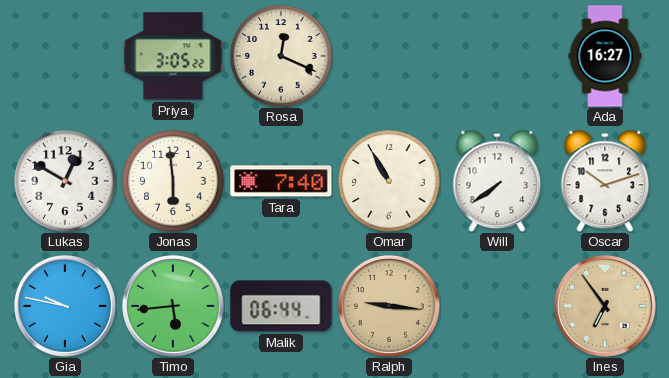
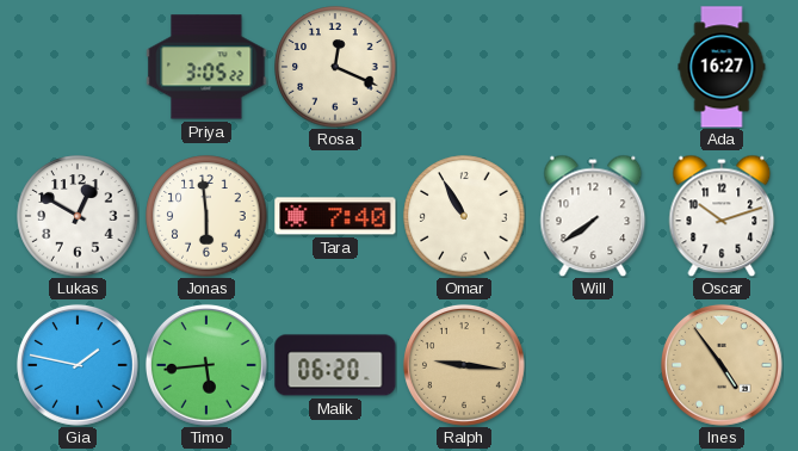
Gia: 9:47 -> 1:47
Malik: 06:44 -> 06:20
Ines: 6:54 -> 4:54
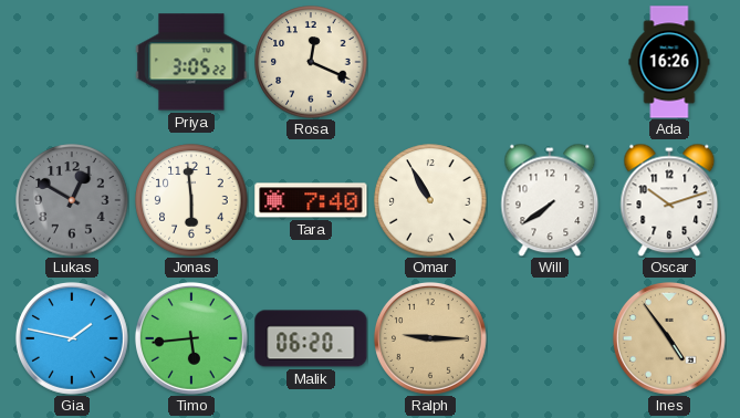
Ada: 16:27 -> 16:26
Lukas dial: white -> grey
Ralph: 9:16 -> 9:15
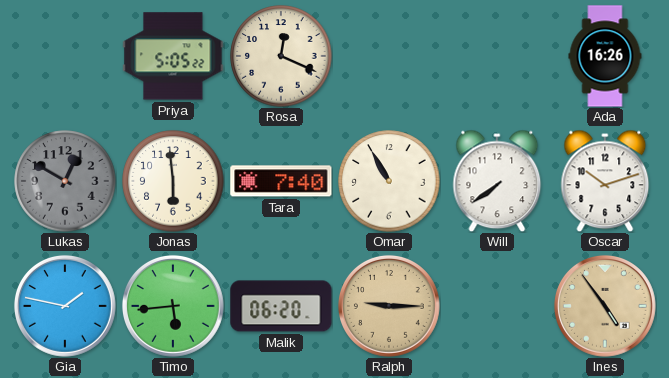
Priya: 3:05 -> 5:05
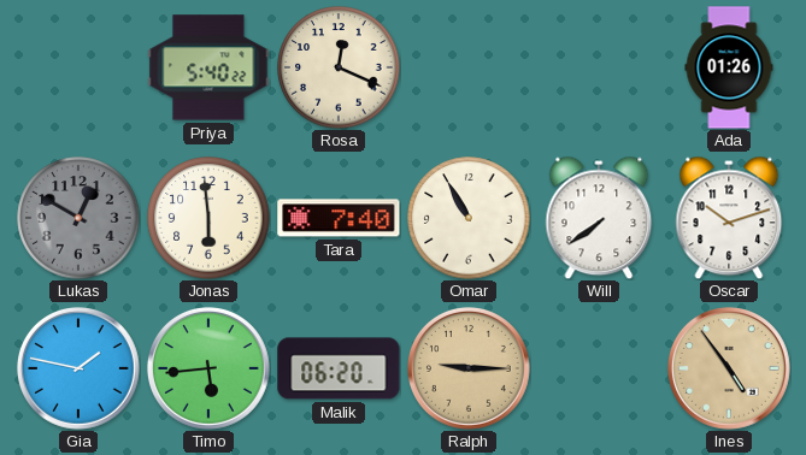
Priya: 5:05 -> 5:40
Ada: 16:26 -> 01:26
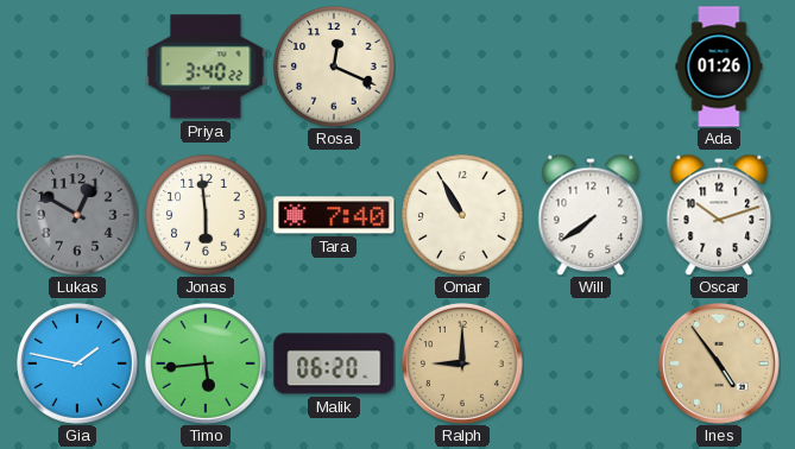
Priya: 5:40 -> 3:40
Ralph: 9:15 -> 9:00
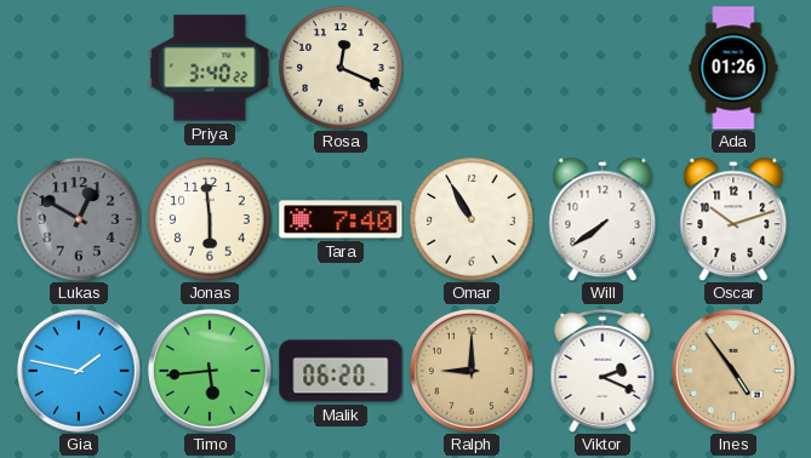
Viktor: none -> 2:19
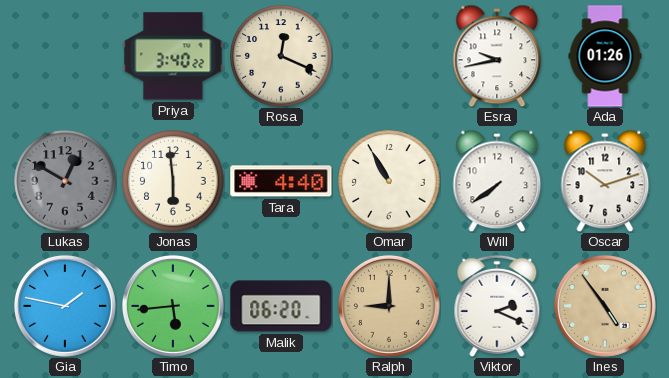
Esra: none -> 9:43
Tara: 7:40 -> 4:40
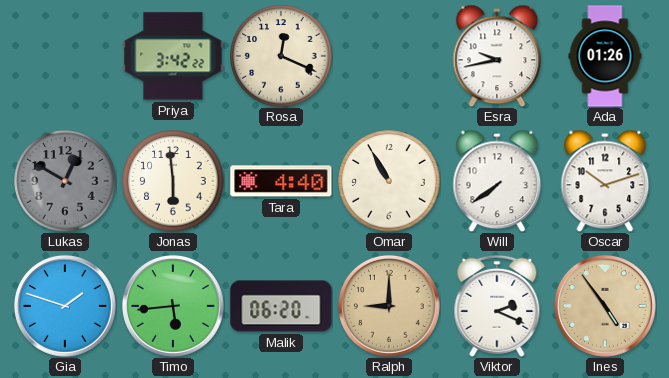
Priya: 3:40 -> 3:42
Gia: 1:47 -> 1:48
